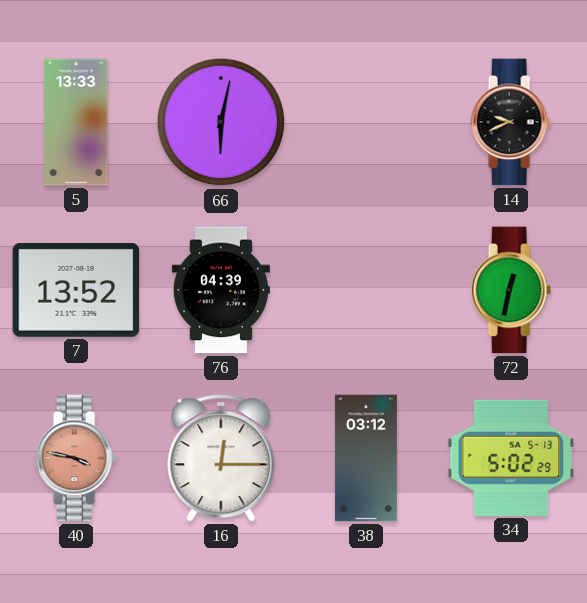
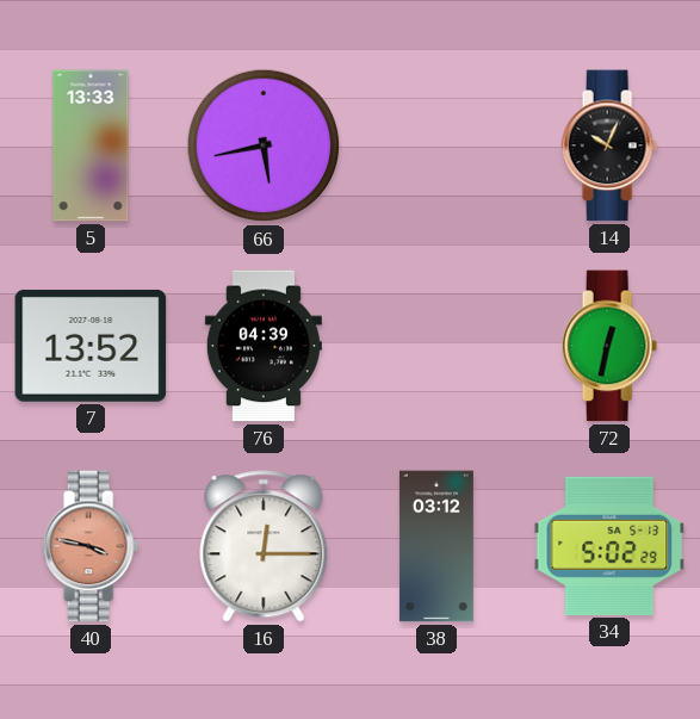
66: 6:02 -> 5:43
14: 9:41 -> 10:04
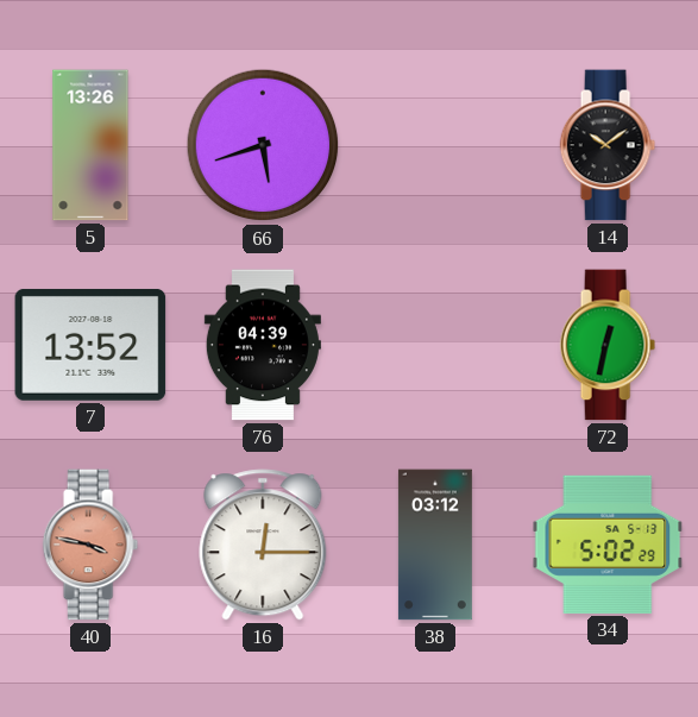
5: 13:33 -> 13:26
66: 5:43 -> 5:42
14: 10:04 -> 10:09
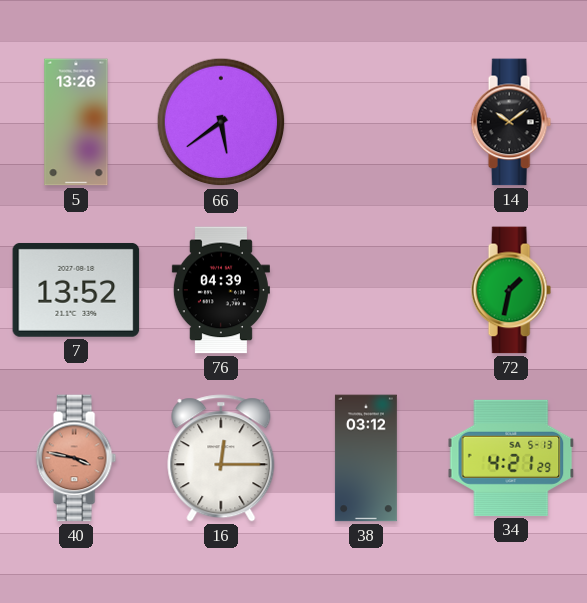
66: 5:42 -> 5:39
72: 12:32 -> 1:32
34: 5:02 -> 4:21
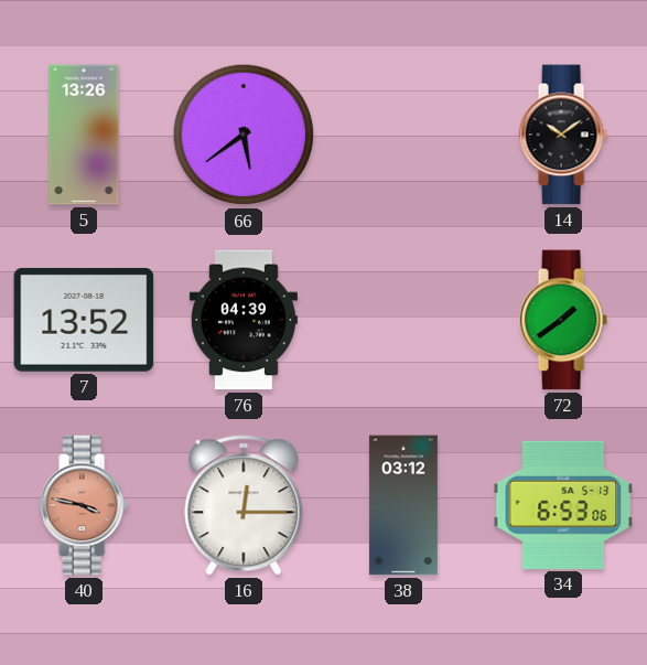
72: 1:32 -> 1:39
34: 4:21 -> 6:53
